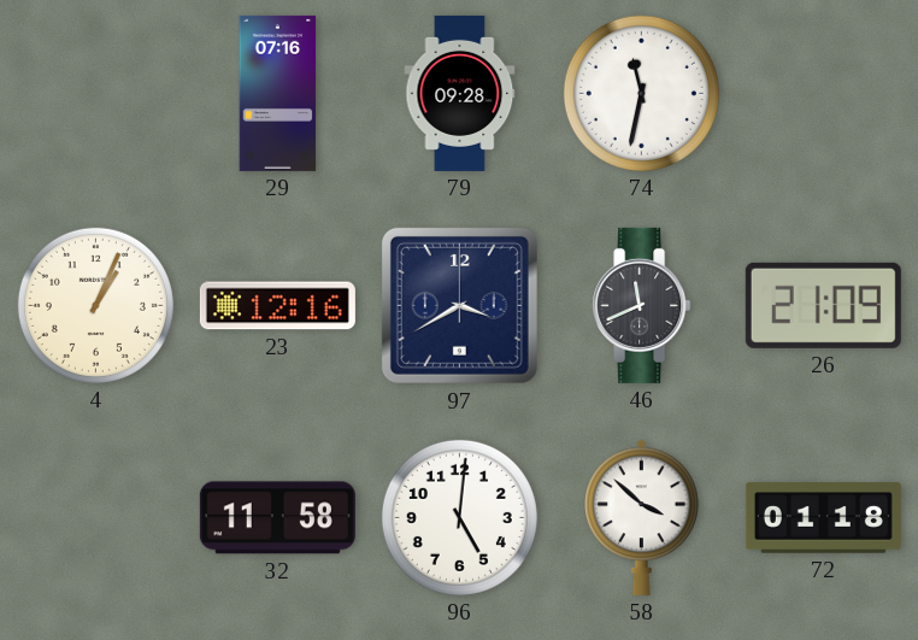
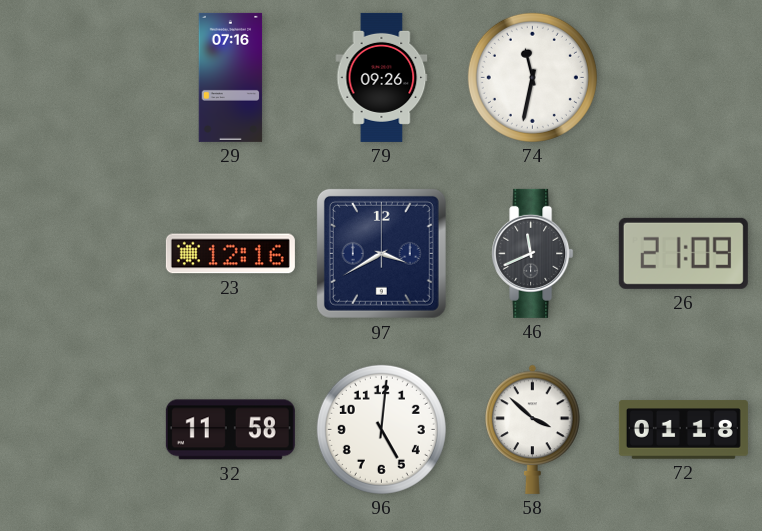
79: 09:28 -> 09:26
4: 1:04 -> none
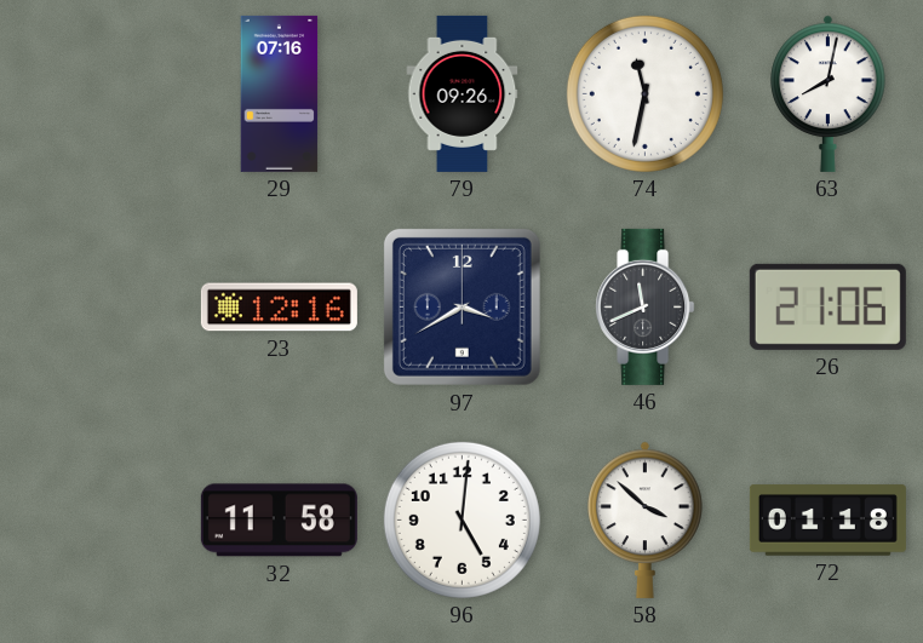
63: none -> 8:02
26: 21:09 -> 21:06
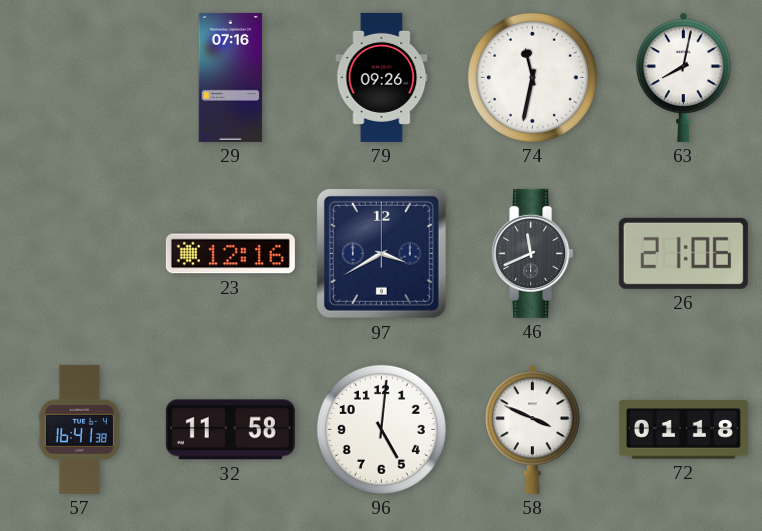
57: none -> 16:41
58: 3:52 -> 3:49
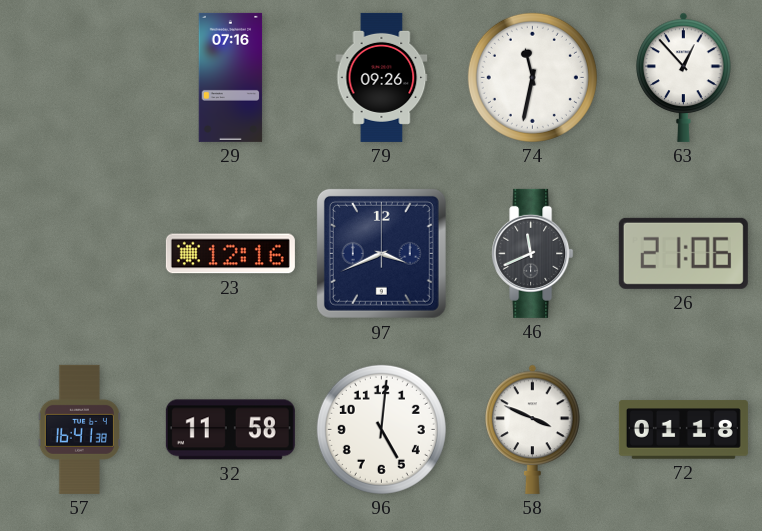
63: 8:02 -> 12:53
97: 3:40 -> 3:41
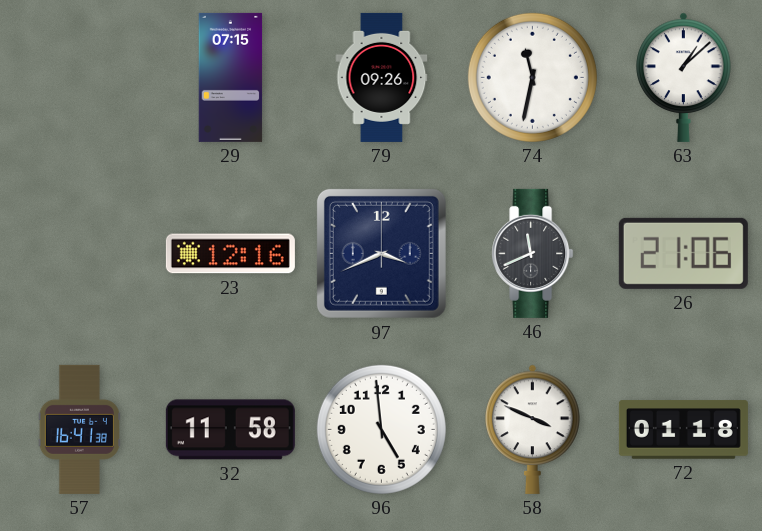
29: 07:16 -> 07:15
63: 12:53 -> 1:08
96: 5:01 -> 4:59
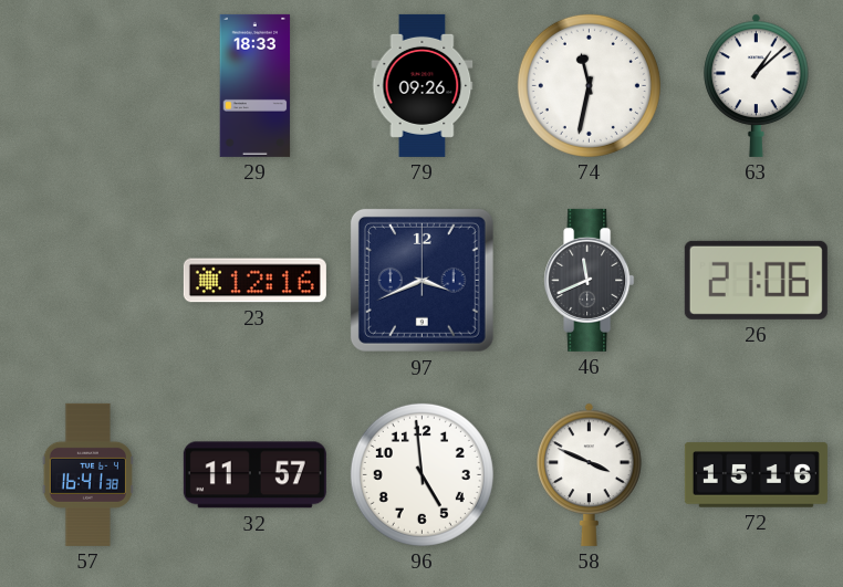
29: 07:15 -> 18:33
32: 11:58 -> 11:57
72: 01:18 -> 15:16
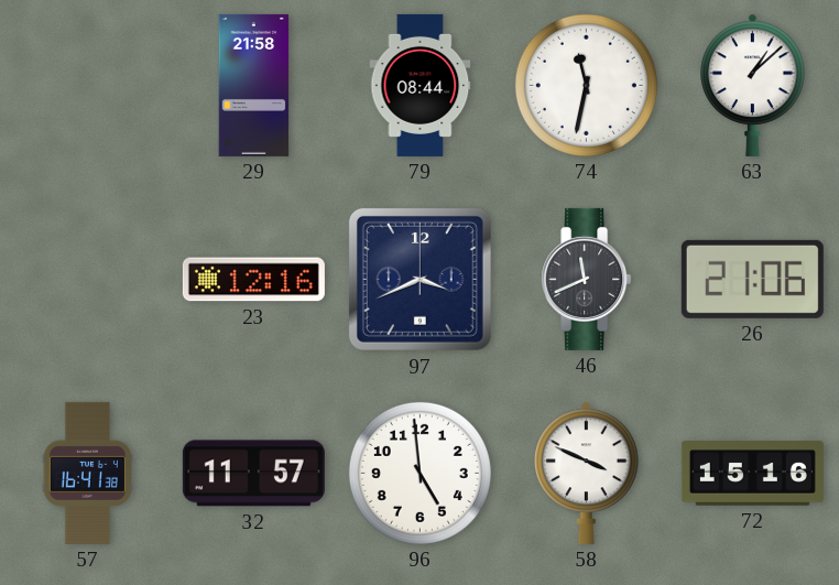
29: 18:33 -> 21:58
79: 09:26 -> 08:44
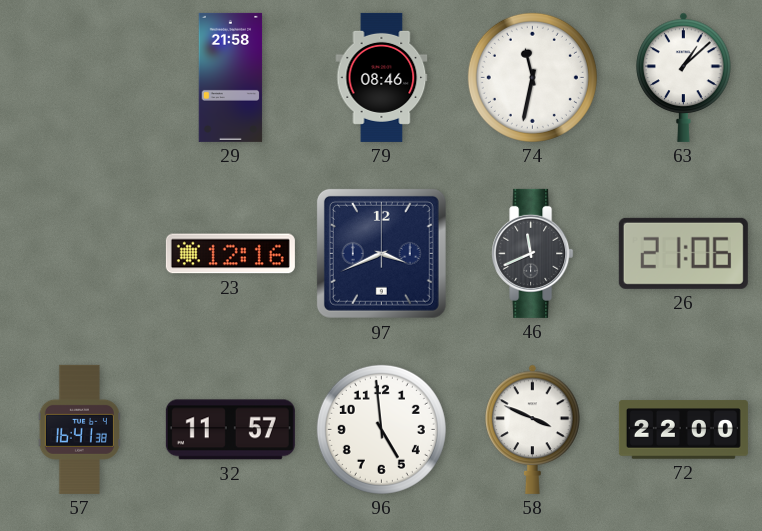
79: 08:44 -> 08:46
72: 15:16 -> 22:00
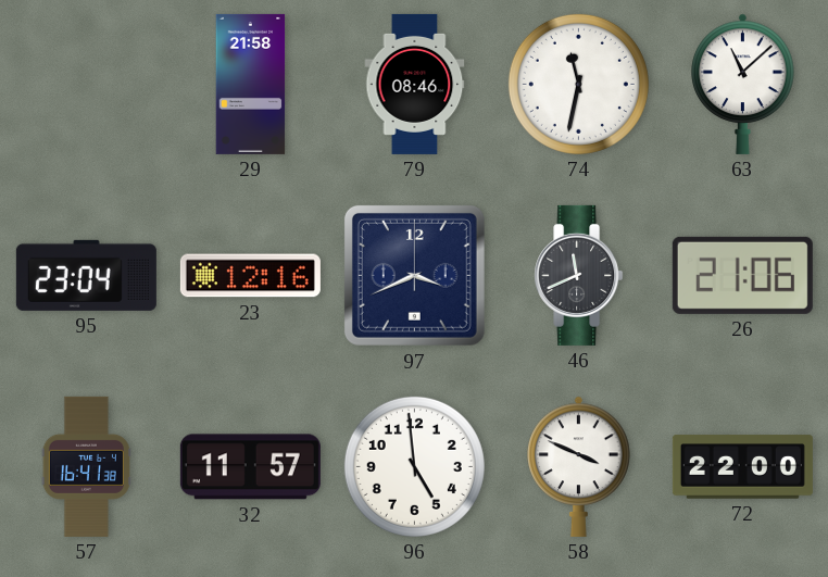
63: 1:08 -> 11:08
95: none -> 23:04
